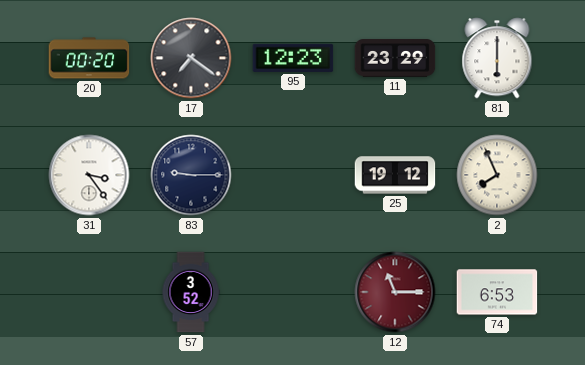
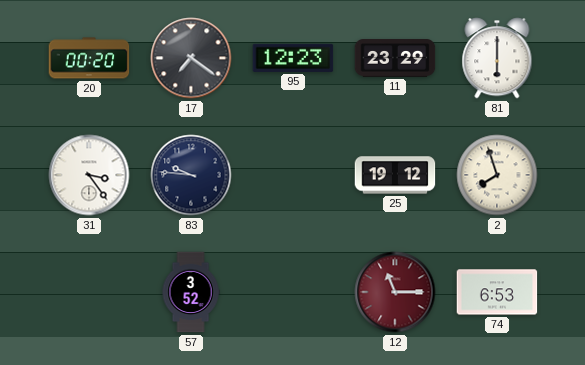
83: 9:15 -> 9:46
2: 7:56 -> 7:57
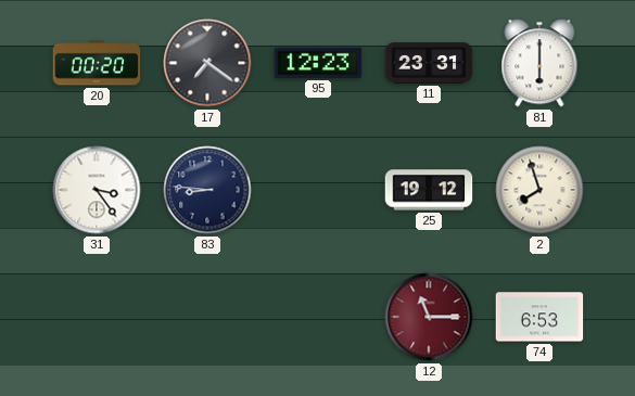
11: 23:29 -> 23:31
83: 9:46 -> 8:46
57: 3:52 -> none
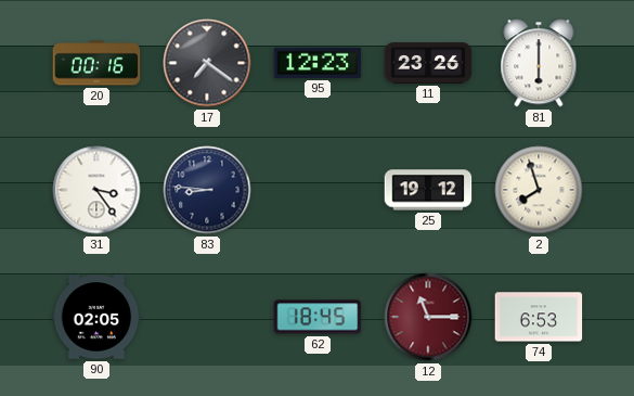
20: 00:20 -> 00:16
11: 23:31 -> 23:26
90: none -> 02:05
62: none -> 18:45
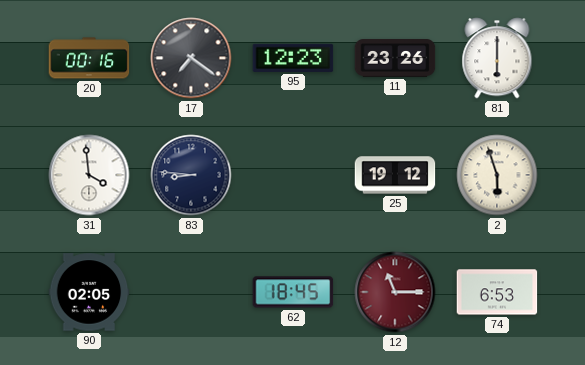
31: 3:24 -> 3:59
2: 7:57 -> 5:57
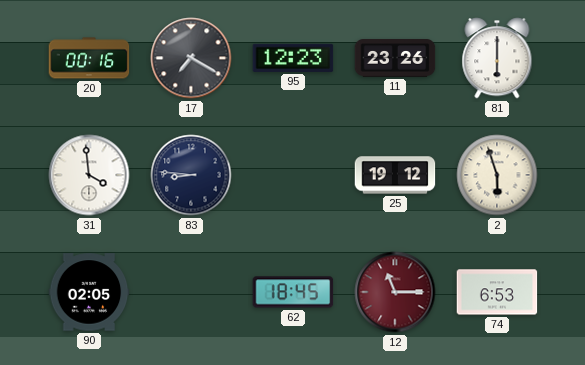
17: 7:21 -> 7:20
